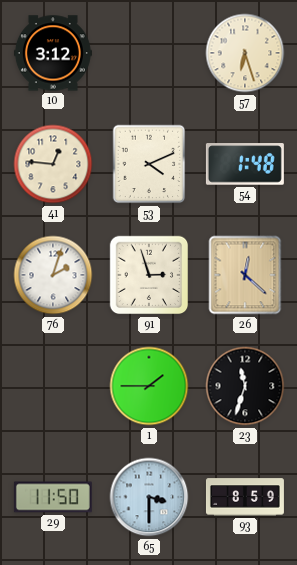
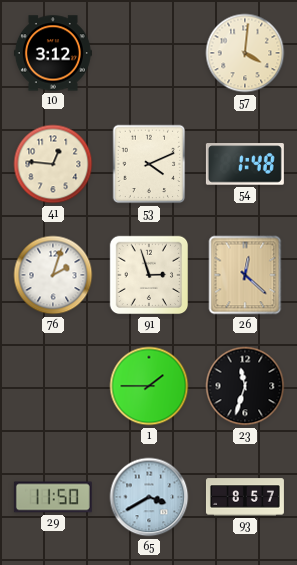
57: 6:27 -> 4:01
65: 3:30 -> 3:40
93: 8:59 -> 8:57
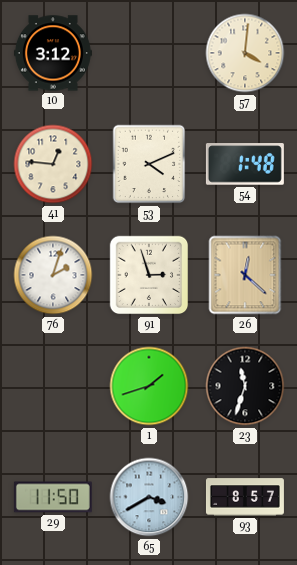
1: 1:45 -> 1:42
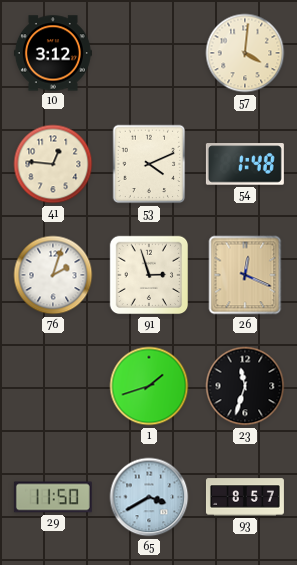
26: 12:22 -> 12:19
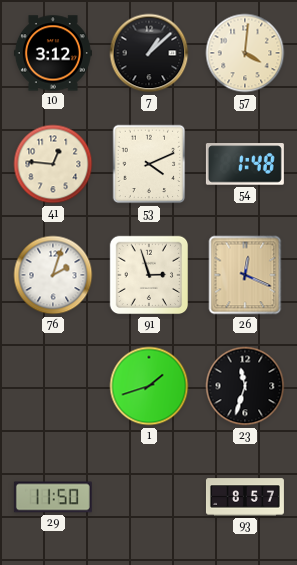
7: none -> 1:08
65: 3:40 -> none
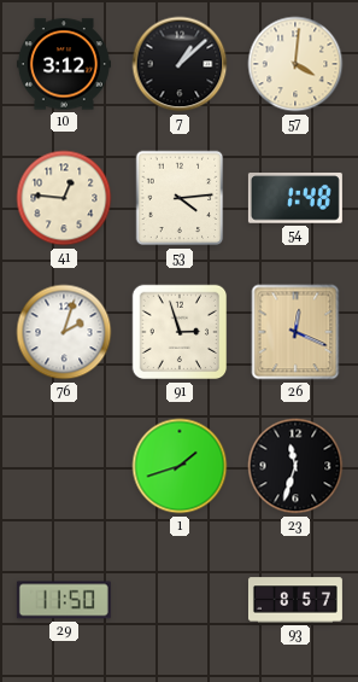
53: 4:11 -> 4:14
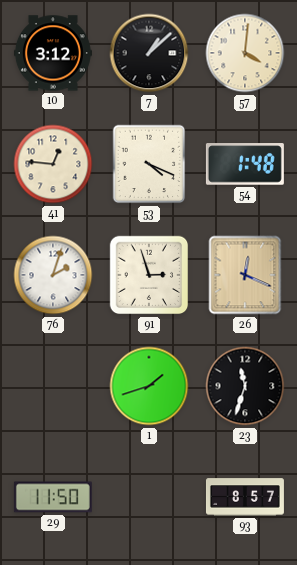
53: 4:14 -> 4:19
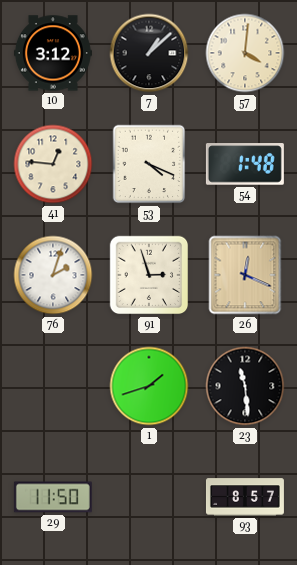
23: 11:33 -> 11:29
